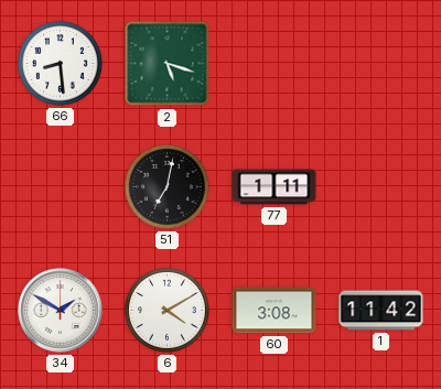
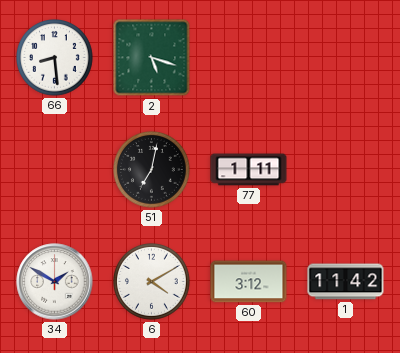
60: 3:08 -> 3:12
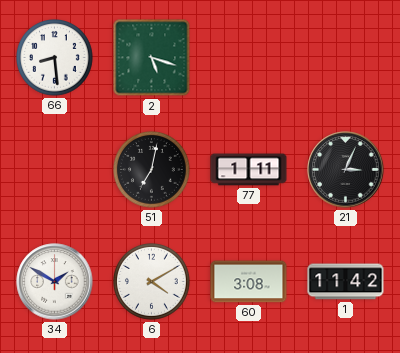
21: none -> 3:04
60: 3:12 -> 3:08
